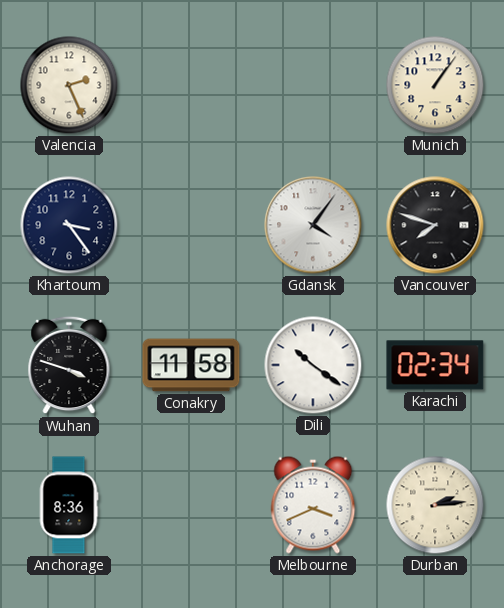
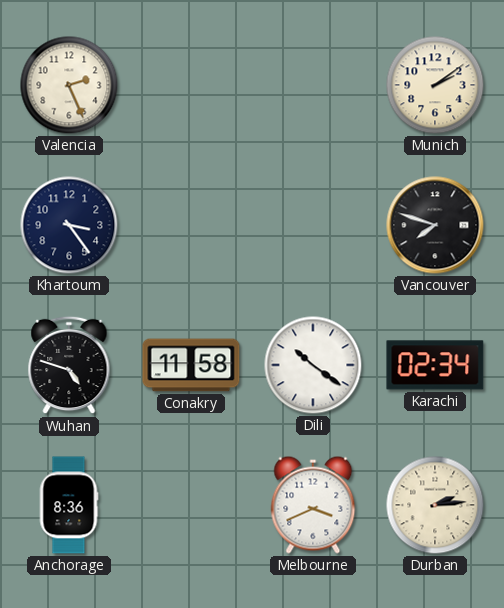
Munich: 1:06 -> 2:09
Gdansk: 4:06 -> none
Wuhan: 3:48 -> 4:48
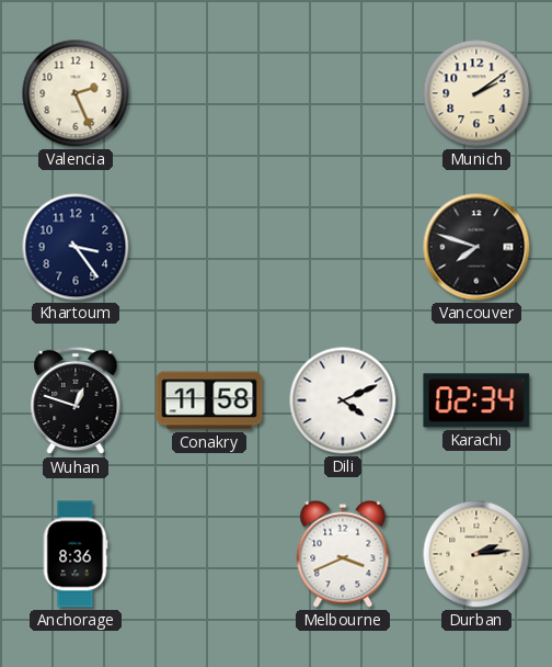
Wuhan: 4:48 -> 12:48
Dili: 10:21 -> 4:11
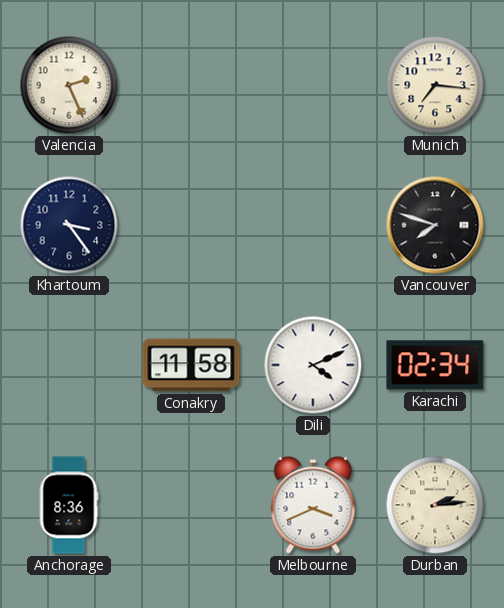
Munich: 2:09 -> 7:16
Wuhan: 12:48 -> none
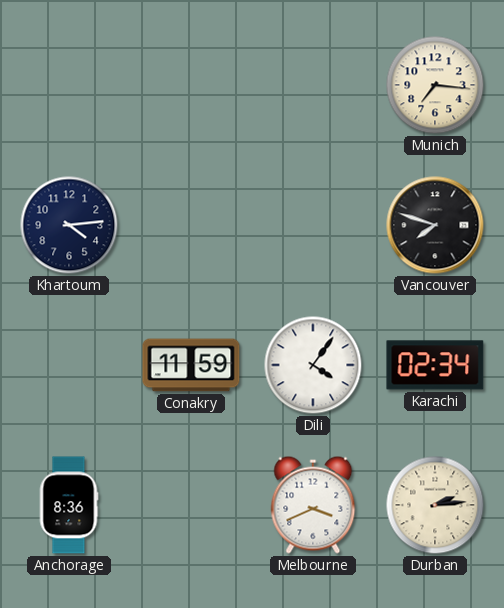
Valencia: 2:26 -> none
Khartoum: 3:24 -> 4:14
Conakry: 11:58 -> 11:59
Dili: 4:11 -> 4:06
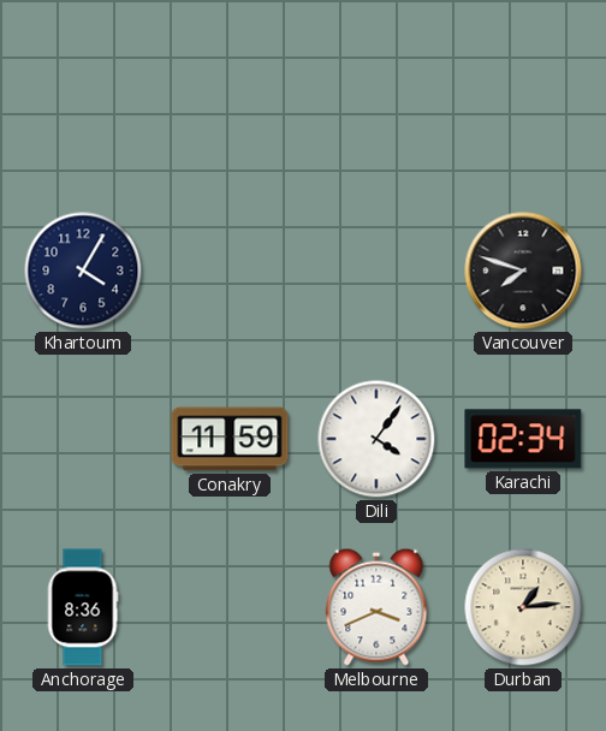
Munich: 7:16 -> none
Khartoum: 4:14 -> 4:05
Durban: 2:14 -> 1:14
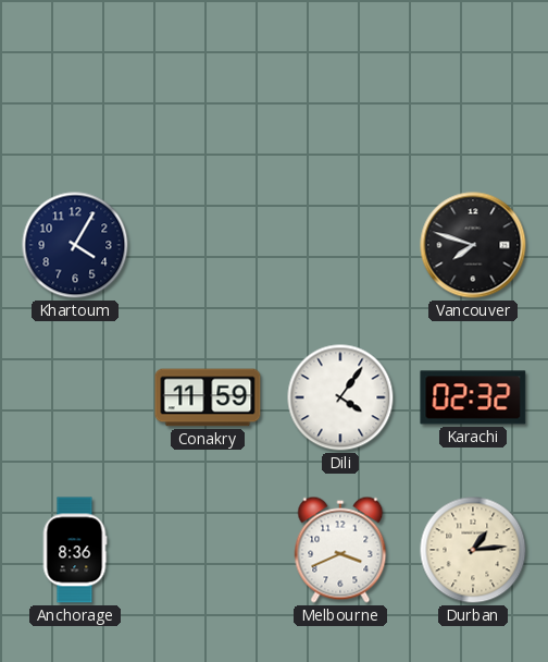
Karachi: 02:34 -> 02:32
